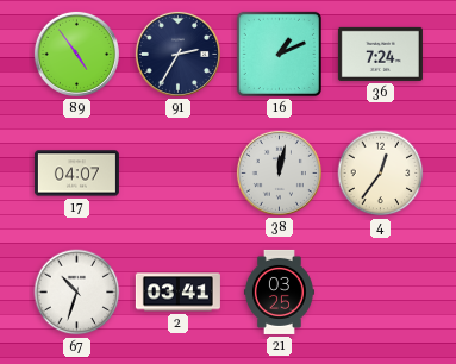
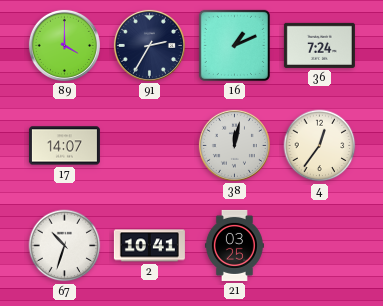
89: 4:54 -> 4:00
17: 04:07 -> 14:07
2: 03:41 -> 10:41
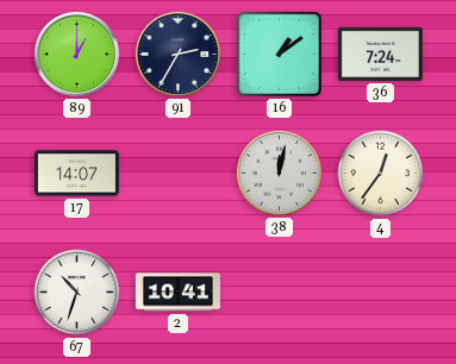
89: 4:00 -> 1:00
16: 1:11 -> 1:09
21: 03:25 -> none
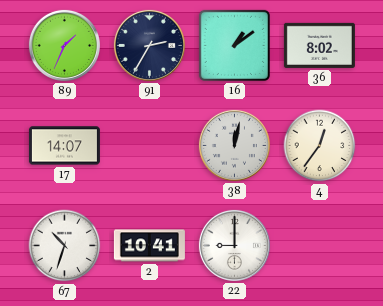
89: 1:00 -> 1:34
36: 7:24 -> 8:02
22: none -> 9:00
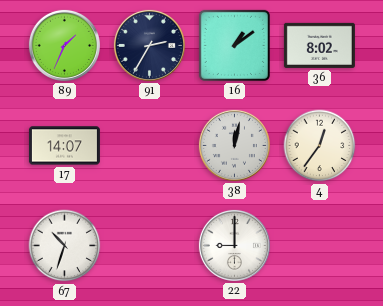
2: 10:41 -> none
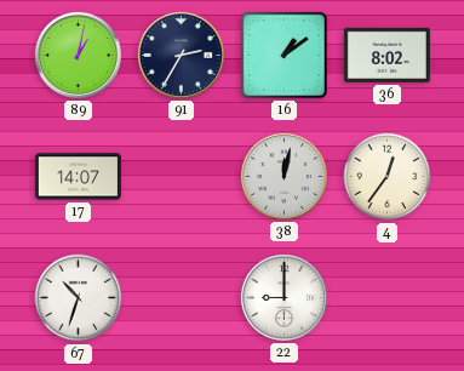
89: 1:34 -> 1:02
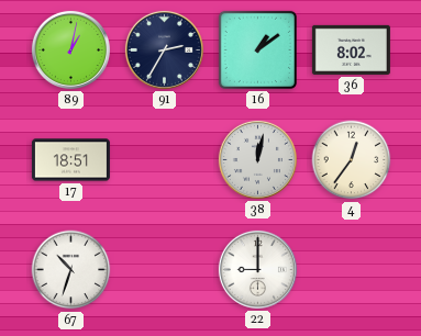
17: 14:07 -> 18:51
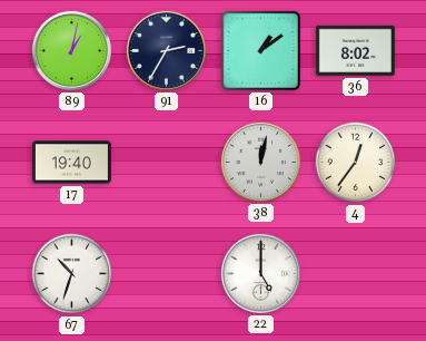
17: 18:51 -> 19:40
22: 9:00 -> 5:00
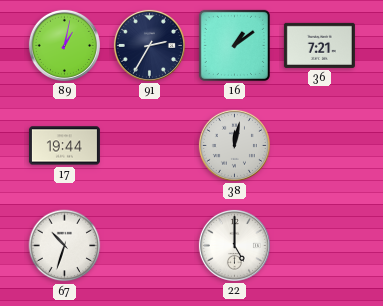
36: 8:02 -> 7:21
17: 19:40 -> 19:44
4: 12:36 -> none
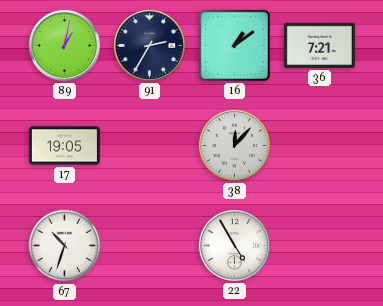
17: 19:44 -> 19:05
38: 12:02 -> 12:07
22: 5:00 -> 4:55
